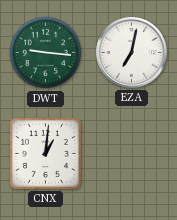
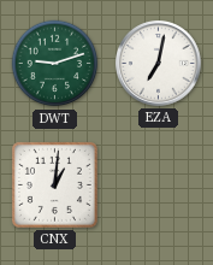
DWT: 9:16 -> 9:12
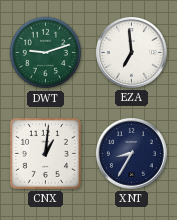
EZA: 7:02 -> 6:59
XNT: none -> 8:35
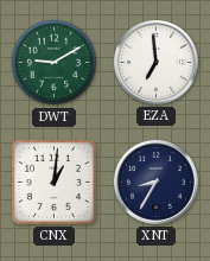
DWT: 9:12 -> 9:10
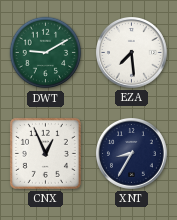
EZA: 6:59 -> 7:29
CNX: 1:01 -> 12:56
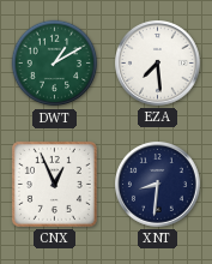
DWT: 9:10 -> 1:10
XNT: 8:35 -> 8:31
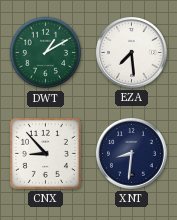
CNX: 12:56 -> 8:53
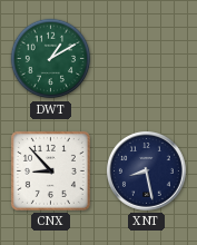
EZA: 7:29 -> none
XNT: 8:31 -> 8:28
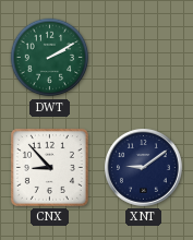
DWT: 1:10 -> 2:10
XNT: 8:28 -> 9:09
